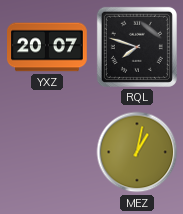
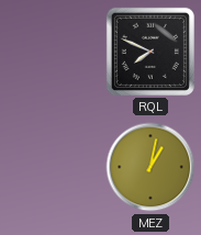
YXZ: 20:07 -> none
RQL: 7:48 -> 7:49
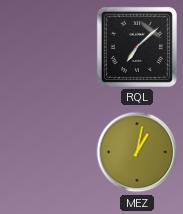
RQL: 7:49 -> 7:08
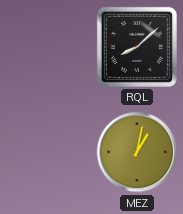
RQL: 7:08 -> 8:08
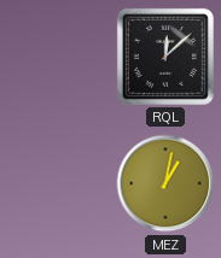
RQL: 8:08 -> 12:08
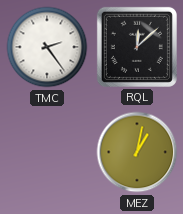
TMC: none -> 2:24
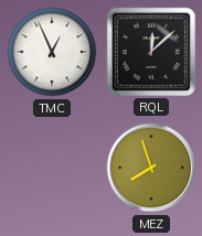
TMC: 2:24 -> 12:56
MEZ: 1:02 -> 7:57
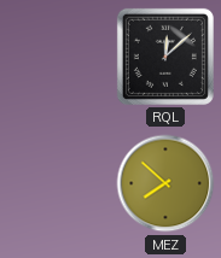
TMC: 12:56 -> none
MEZ: 7:57 -> 7:52
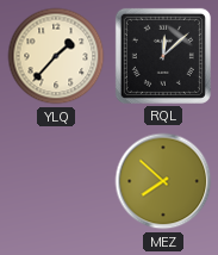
YLQ: none -> 1:37
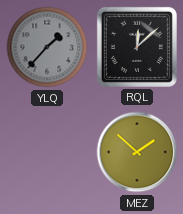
YLQ dial: cream -> grey
MEZ: 7:52 -> 1:52
